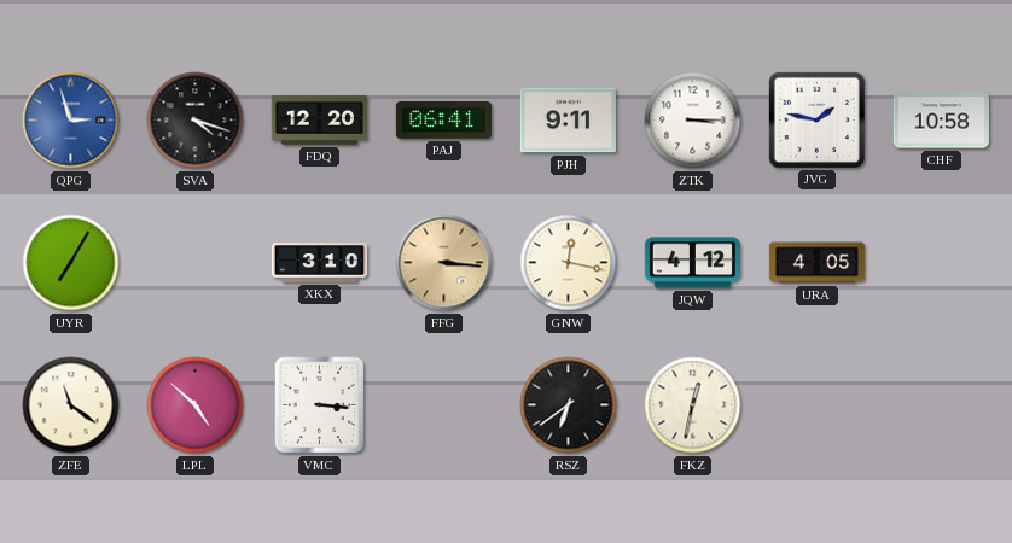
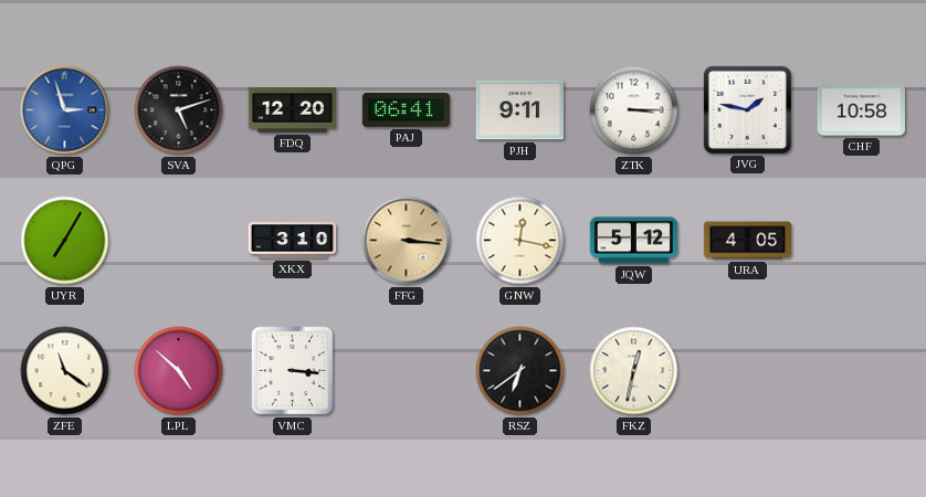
SVA: 4:18 -> 5:12
JQW: 4:12 -> 5:12
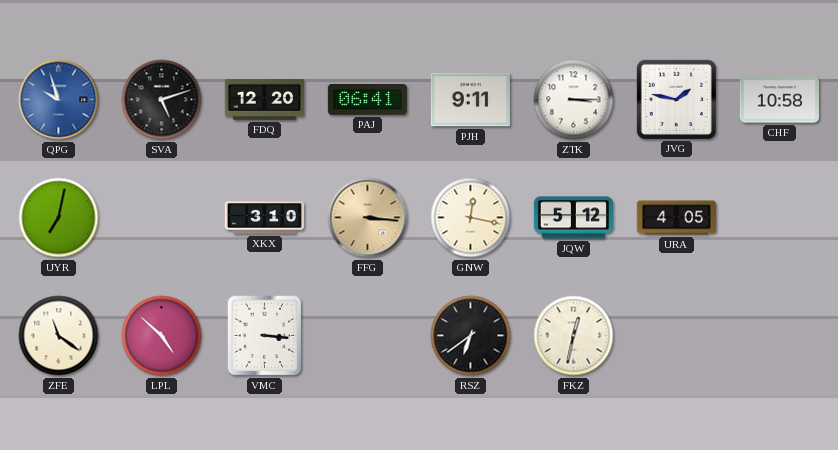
QPG: 2:57 -> 9:57
UYR: 7:05 -> 7:02
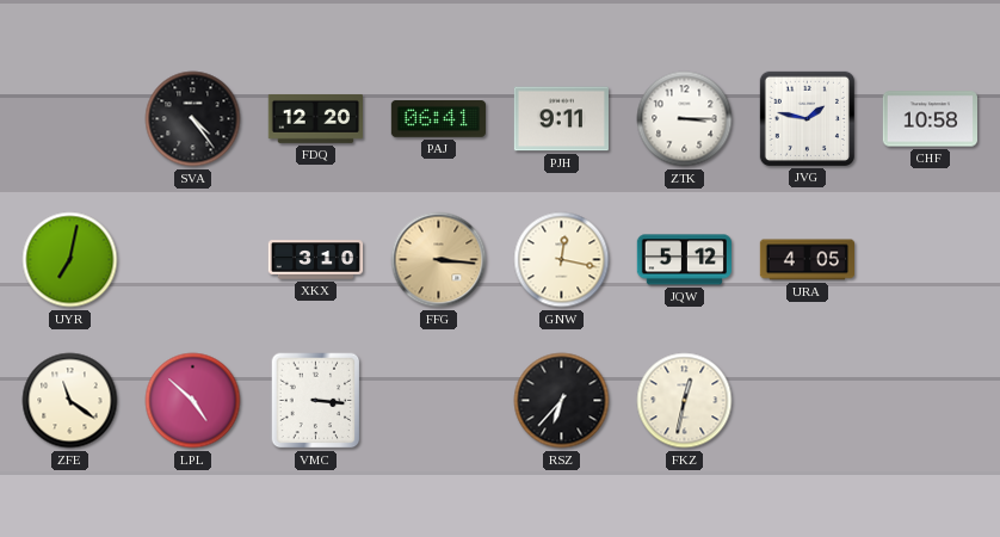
QPG: 9:57 -> none
SVA: 5:12 -> 4:24
RSZ: 6:39 -> 6:37
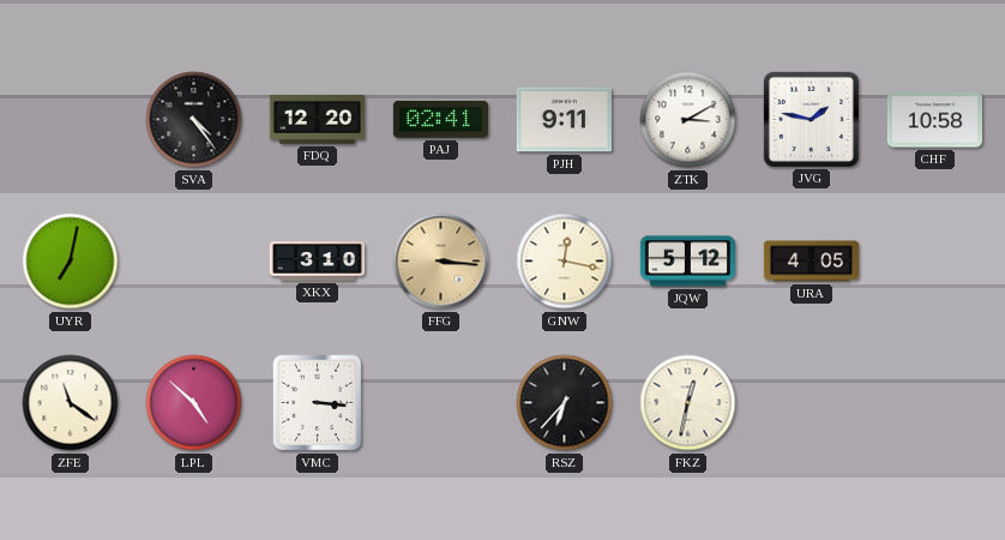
PAJ: 06:41 -> 02:41
ZTK: 3:15 -> 3:10
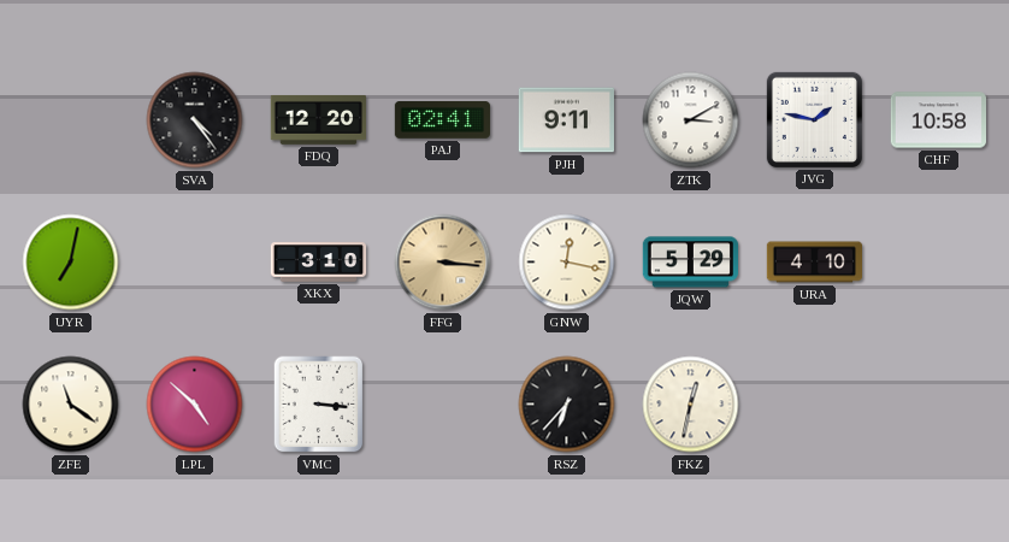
JQW: 5:12 -> 5:29
URA: 4:05 -> 4:10
